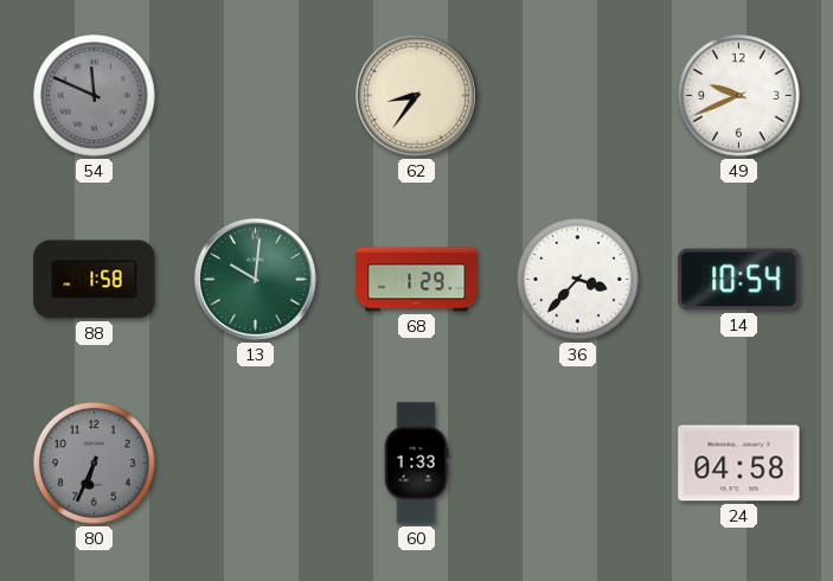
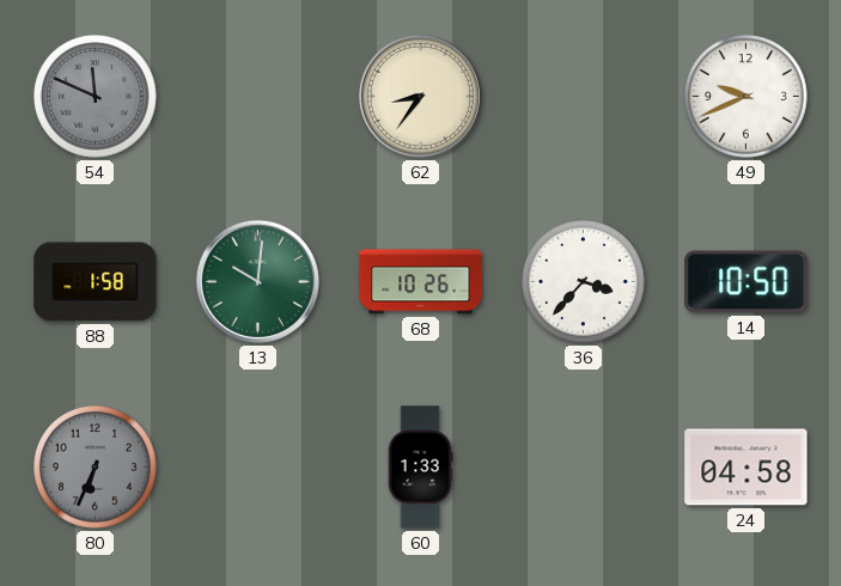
68: 1:29 -> 10:26
14: 10:54 -> 10:50
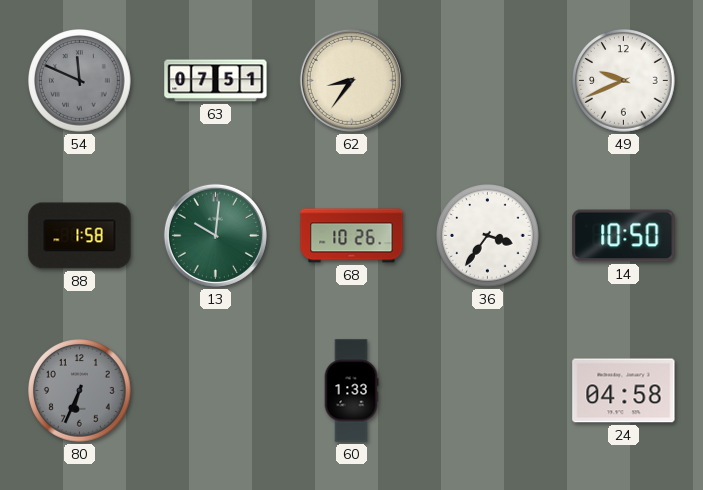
63: none -> 07:51
36: 3:37 -> 3:36
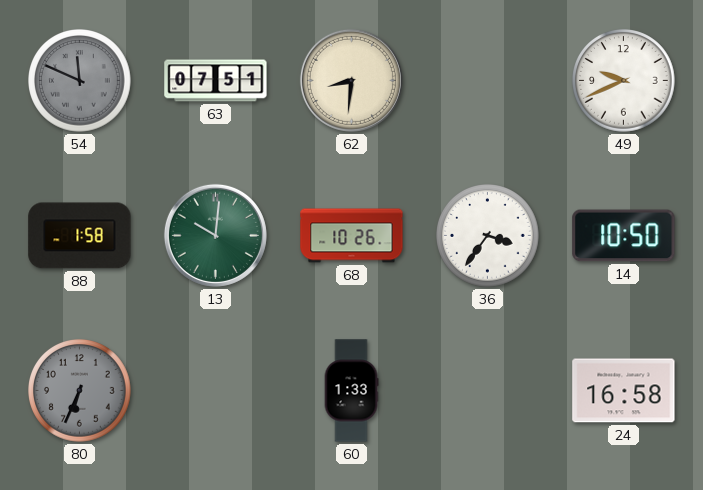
62: 8:36 -> 8:31
24: 04:58 -> 16:58
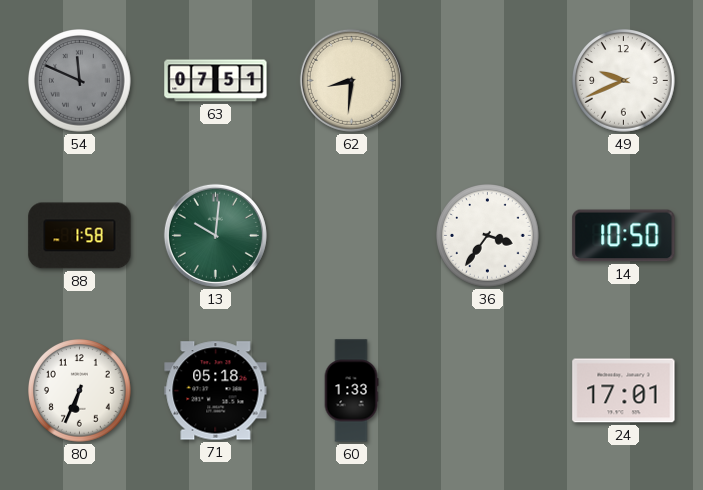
68: 10:26 -> none
80 dial: grey -> white
71: none -> 05:18
24: 16:58 -> 17:01
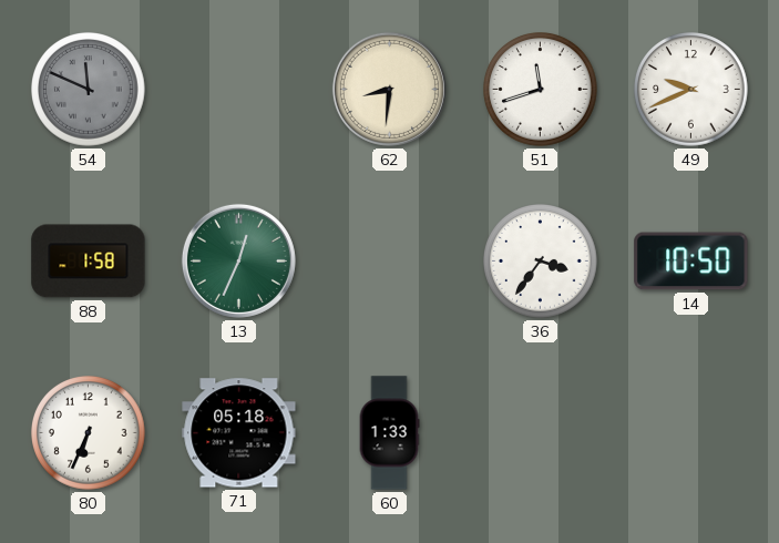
63: 07:51 -> none
51: none -> 11:42
13: 10:01 -> 12:34
24: 17:01 -> none
